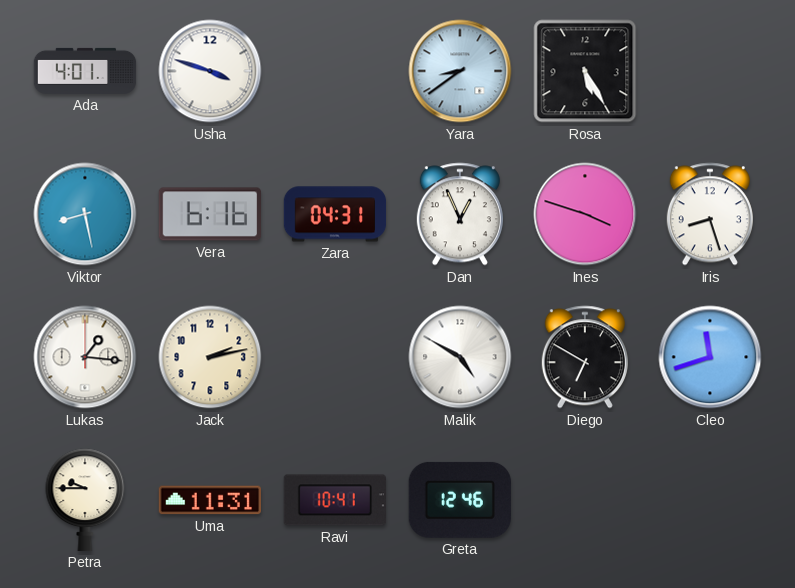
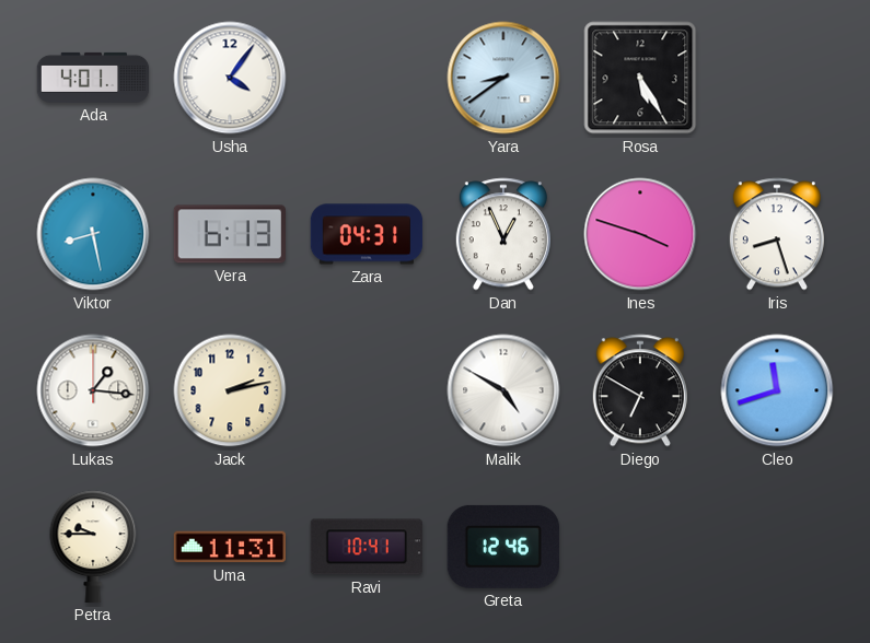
Usha: 3:48 -> 4:06
Vera: 6:16 -> 6:13
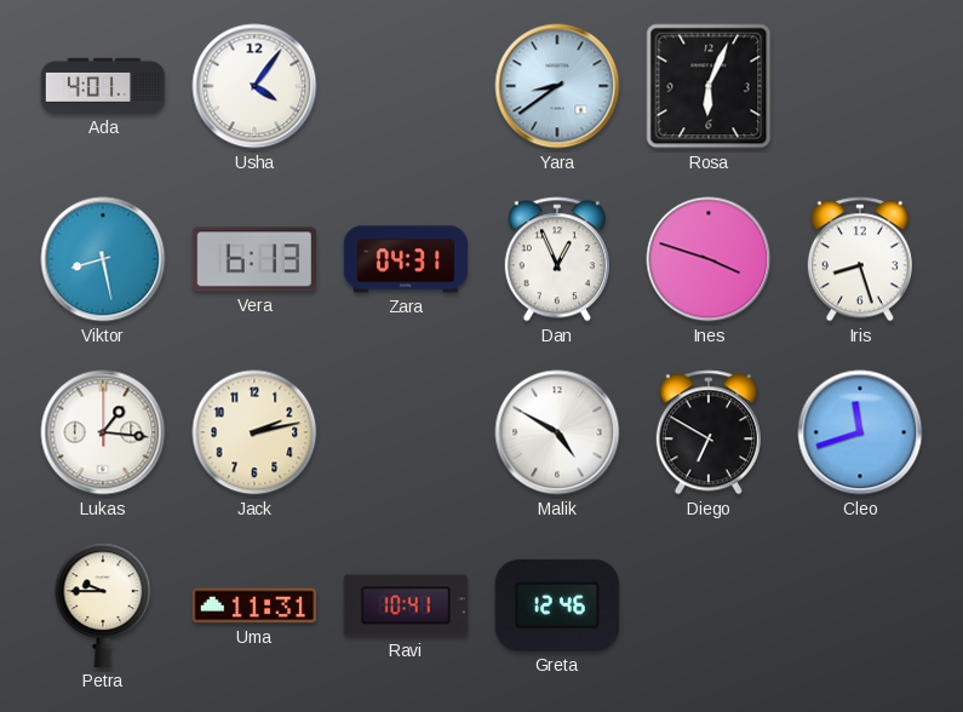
Rosa: 5:25 -> 6:04
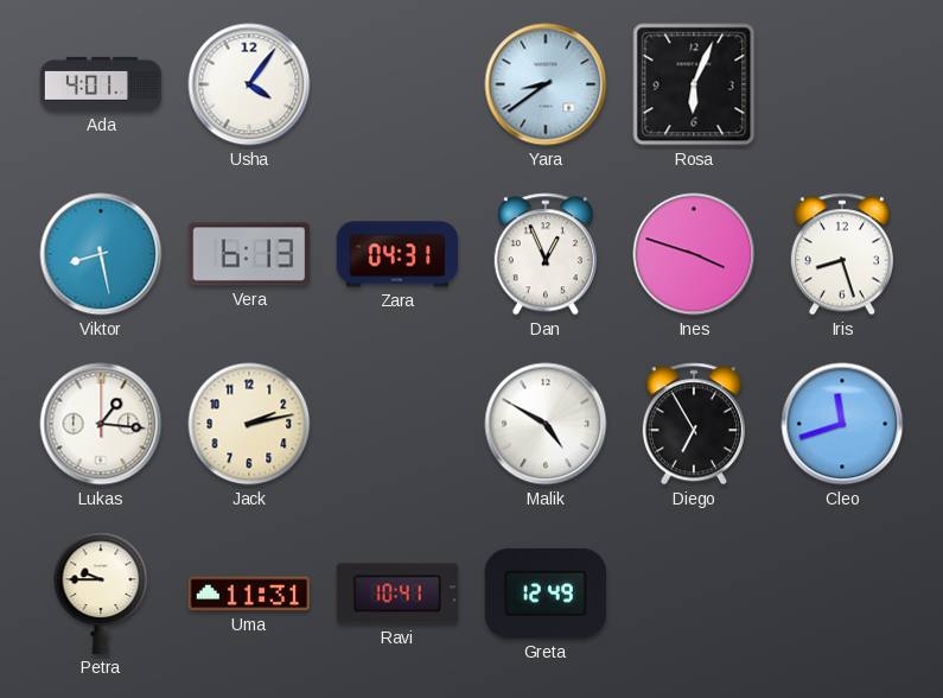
Diego: 6:50 -> 6:55
Greta: 12:46 -> 12:49
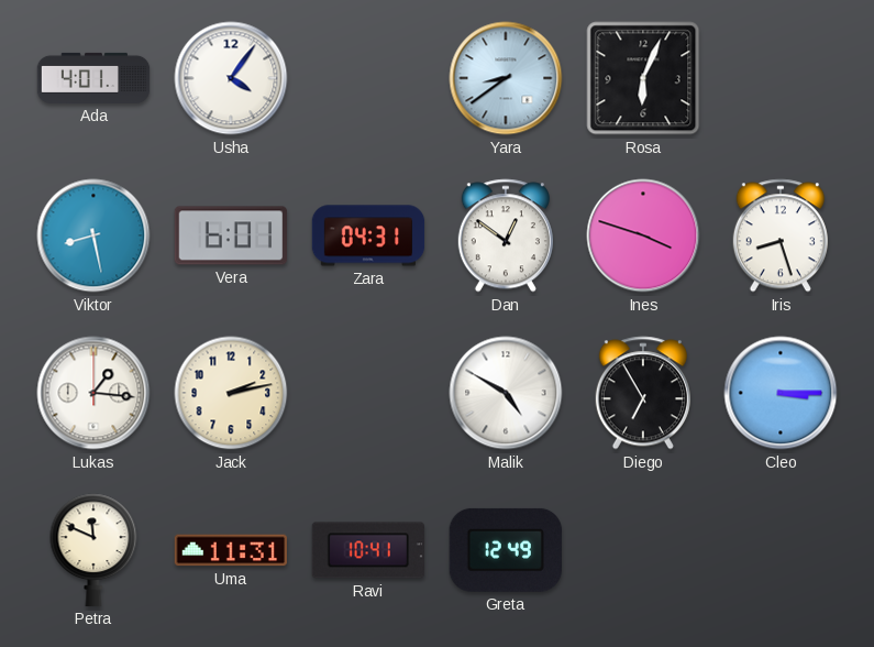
Vera: 6:13 -> 6:01
Dan: 12:56 -> 12:51
Cleo: 11:42 -> 3:15
Petra: 9:45 -> 11:49
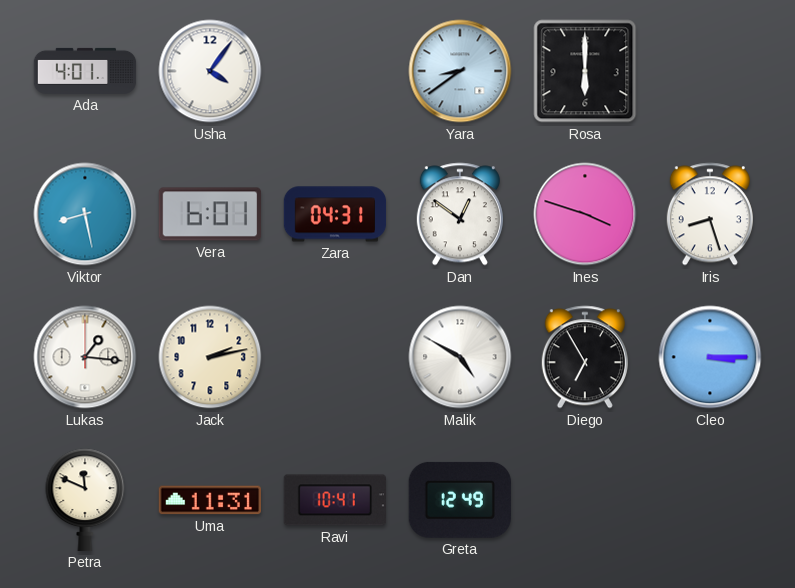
Rosa: 6:04 -> 6:00
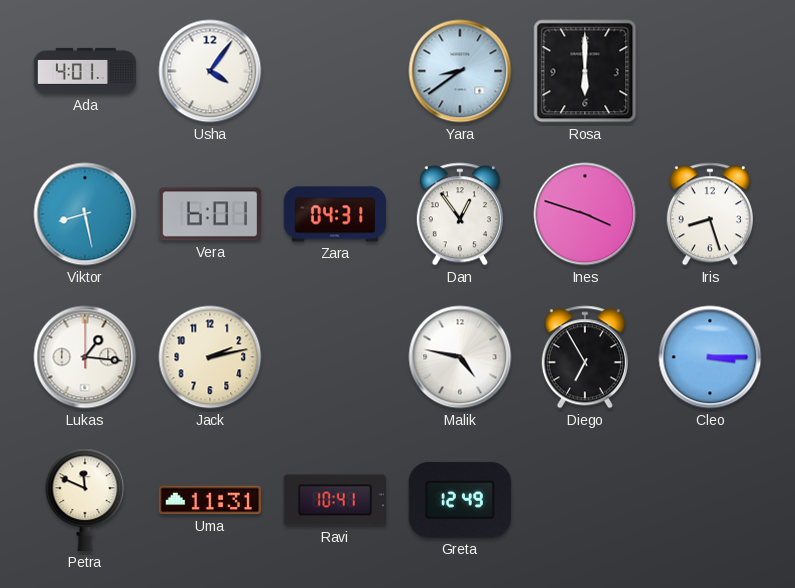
Dan: 12:51 -> 12:54
Malik: 4:50 -> 4:47
